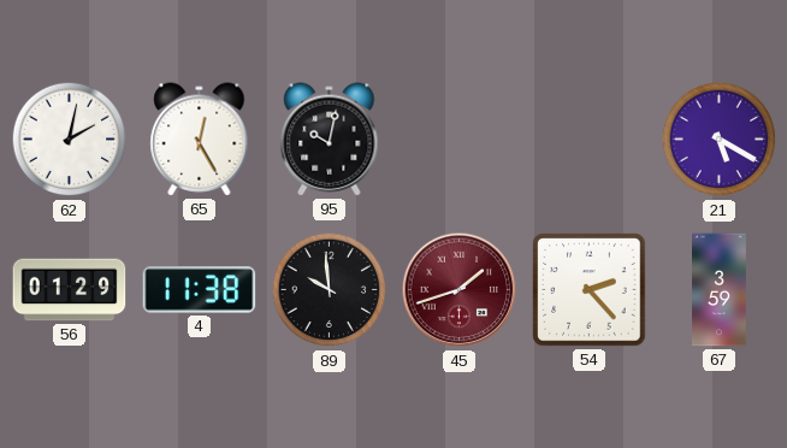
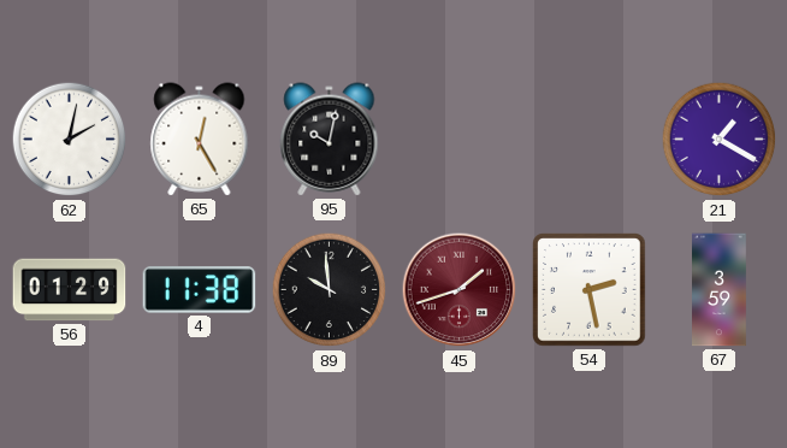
21: 5:20 -> 1:20
54: 2:23 -> 2:28
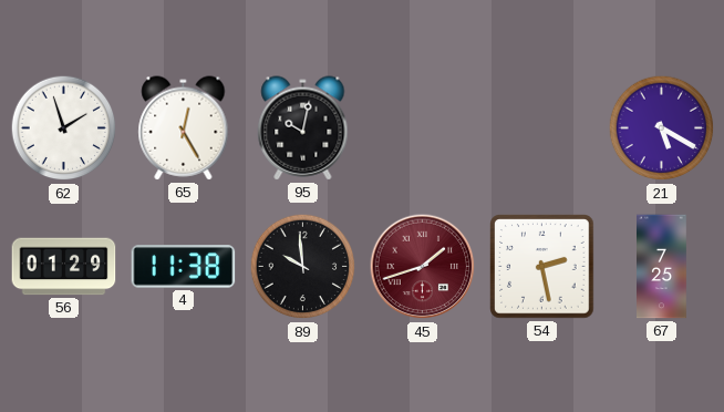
62: 2:02 -> 1:57
21: 1:20 -> 5:20
67: 3:59 -> 7:25
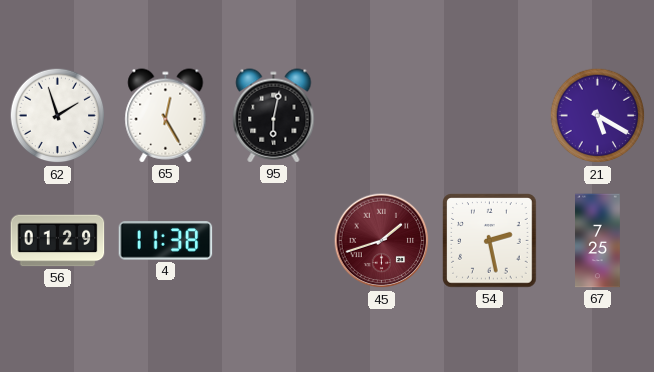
95: 10:02 -> 6:02
89: 9:59 -> none
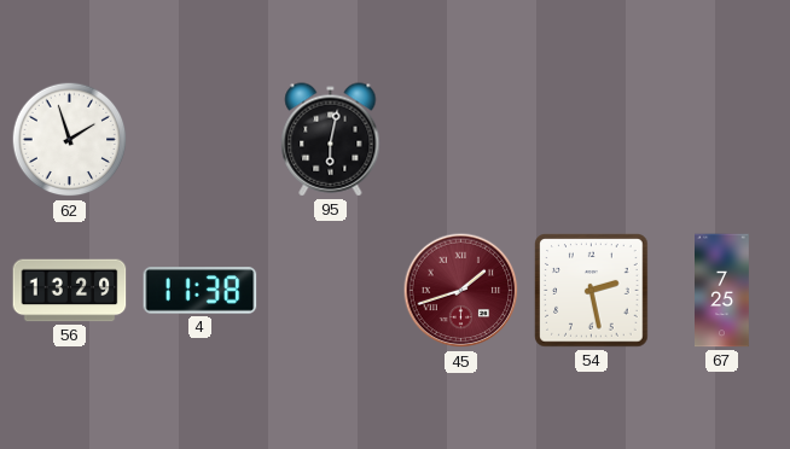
65: 12:25 -> none
21: 5:20 -> none
56: 01:29 -> 13:29
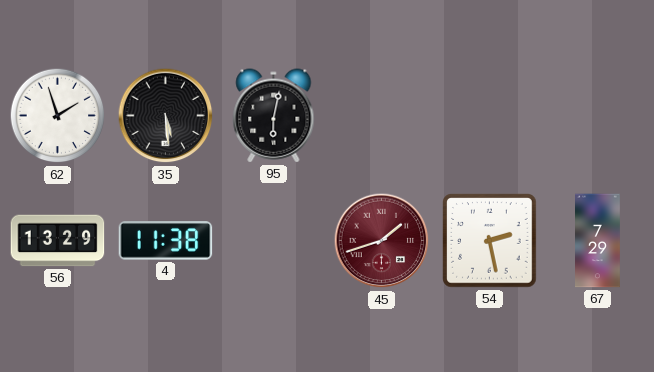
35: none -> 5:29
67: 7:25 -> 7:29
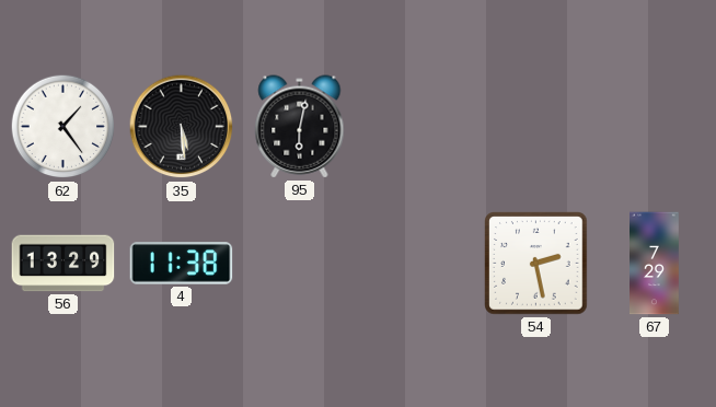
62: 1:57 -> 1:24
45: 1:42 -> none
